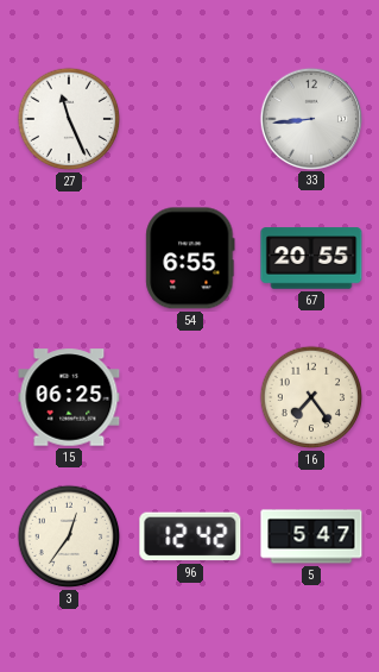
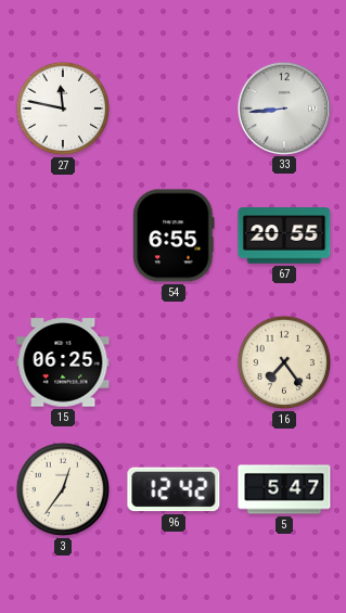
27: 11:26 -> 11:47
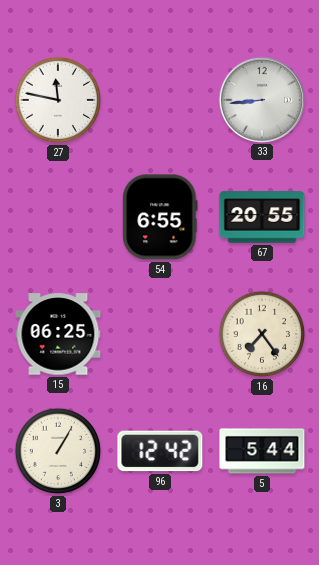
3: 12:36 -> 1:05
5: 5:47 -> 5:44
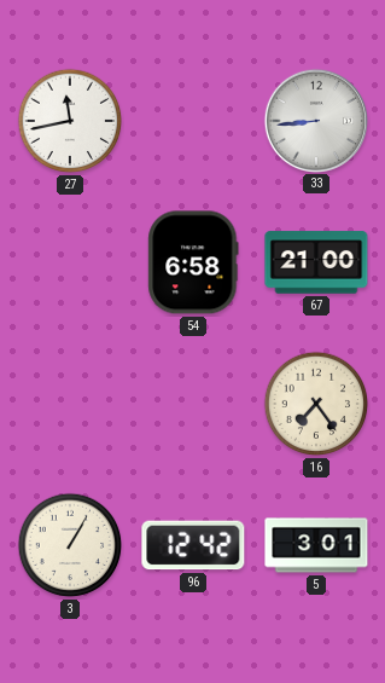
27: 11:47 -> 11:43
54: 6:55 -> 6:58
67: 20:55 -> 21:00
15: 06:25 -> none
5: 5:44 -> 3:01
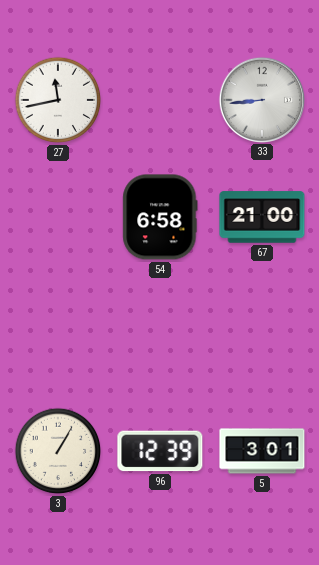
16: 7:24 -> none
96: 12:42 -> 12:39
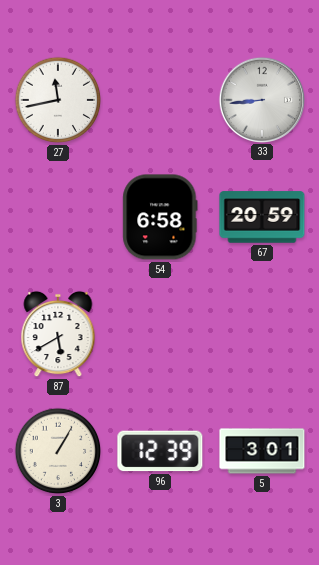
67: 21:00 -> 20:59
87: none -> 5:40
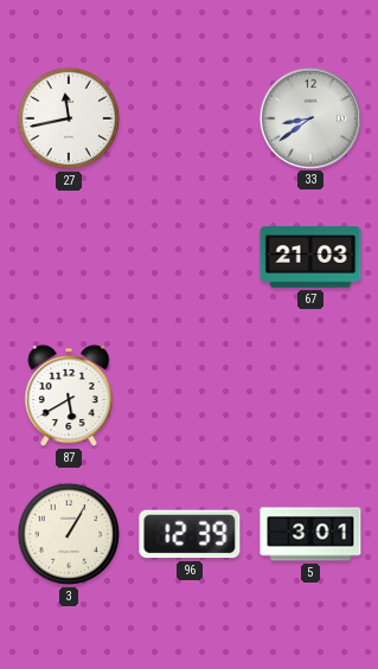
33: 8:44 -> 8:39
54: 6:58 -> none
67: 20:59 -> 21:03
